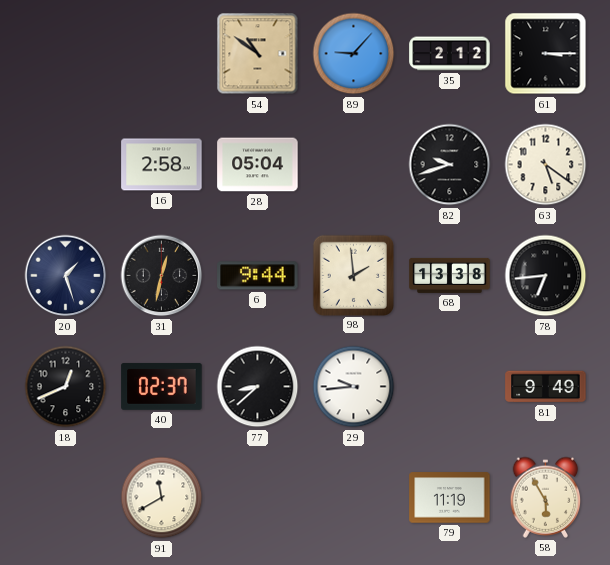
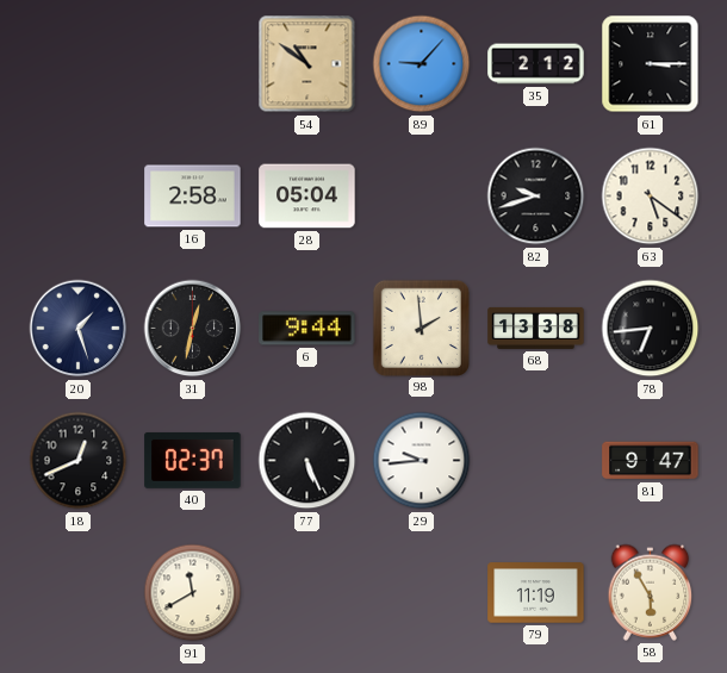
77: 8:38 -> 5:26
81: 9:49 -> 9:47
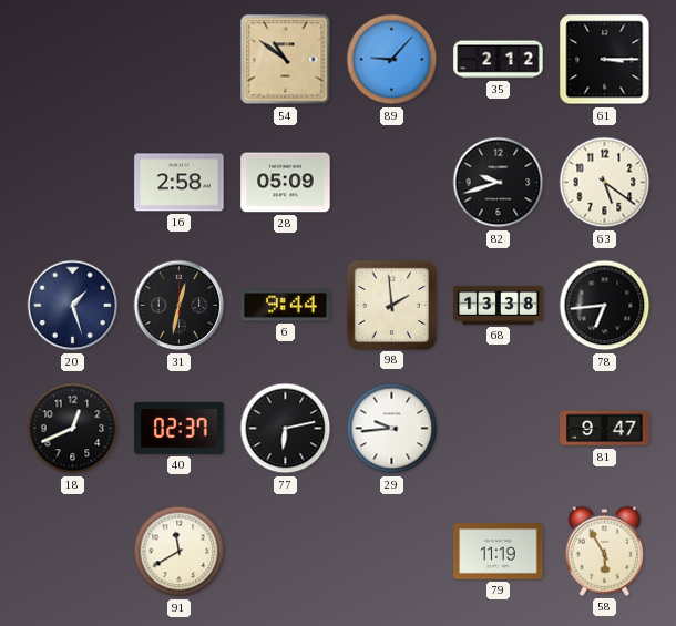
28: 05:04 -> 05:09
77: 5:26 -> 6:13
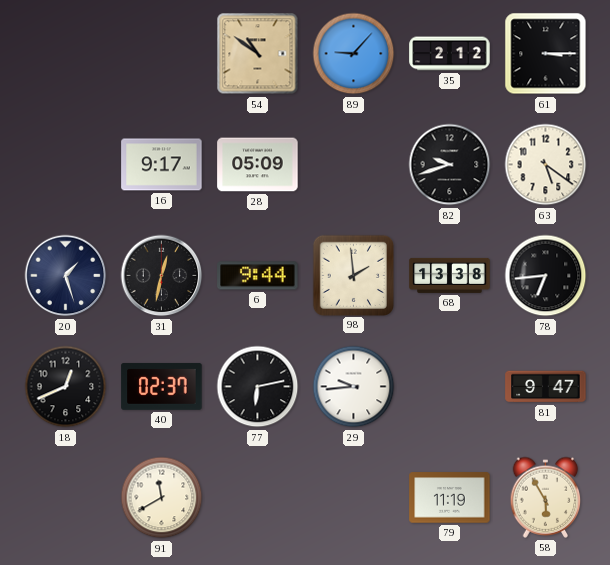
16: 2:58 -> 9:17
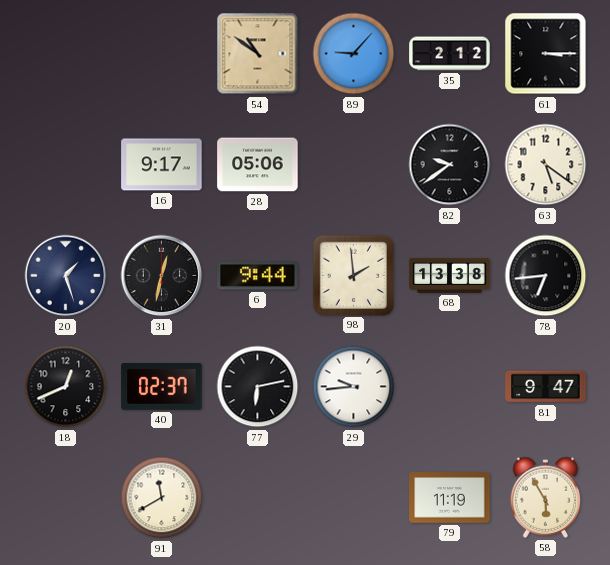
28: 05:09 -> 05:06
82: 9:42 -> 9:39
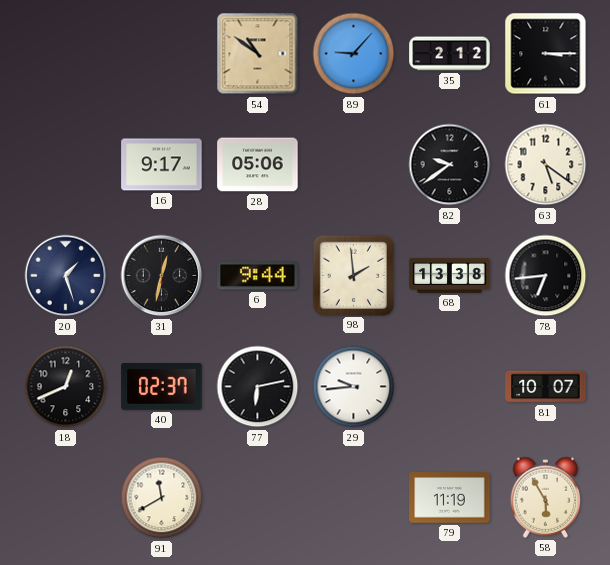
81: 9:47 -> 10:07
